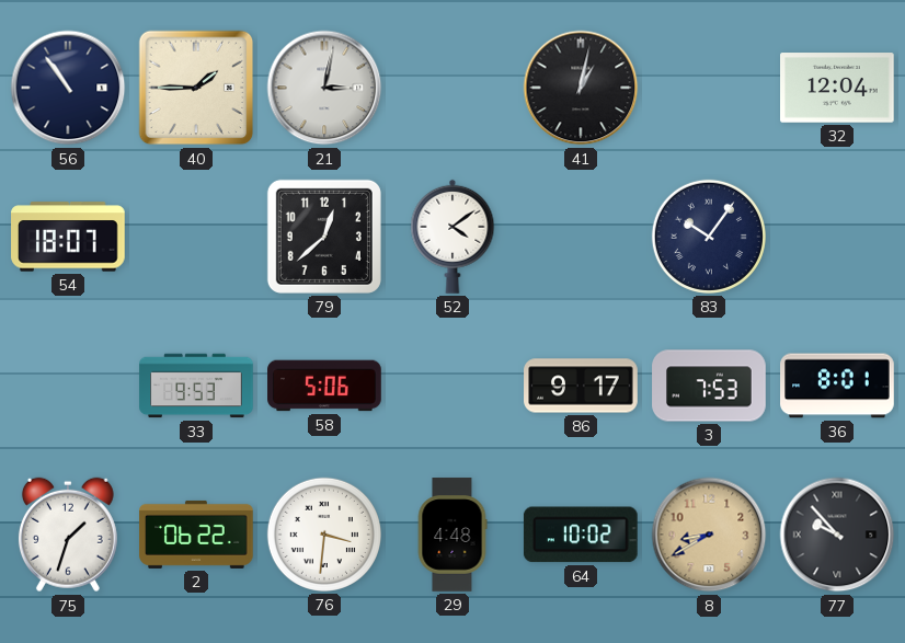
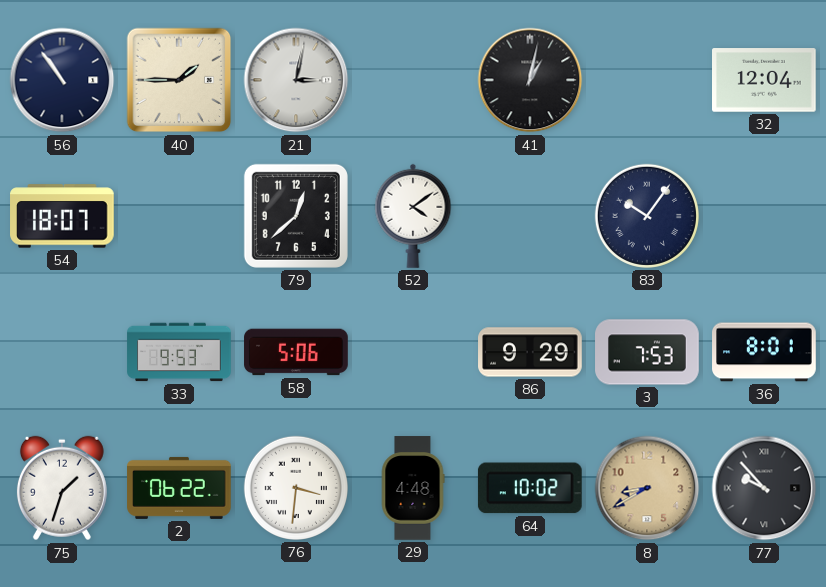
86: 9:17 -> 9:29
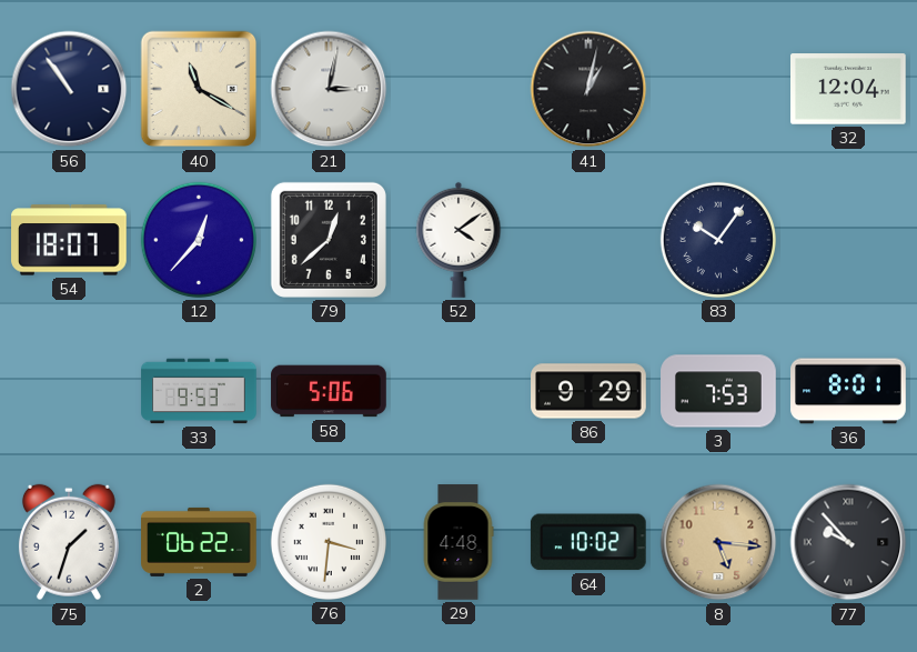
40: 1:45 -> 11:20
12: none -> 12:37
8: 8:40 -> 5:16
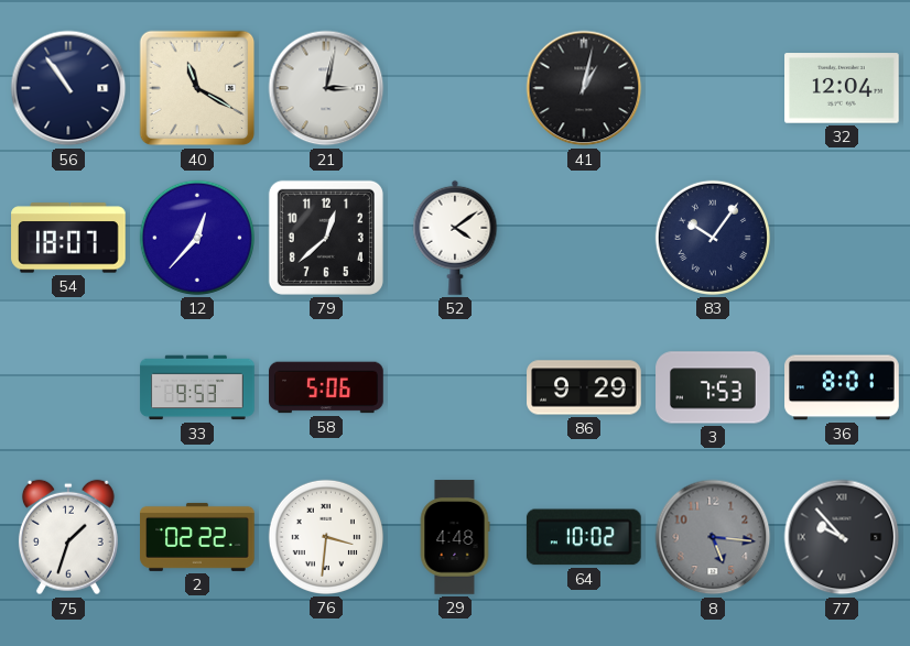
2: 06:22 -> 02:22
8 dial: champagne -> grey
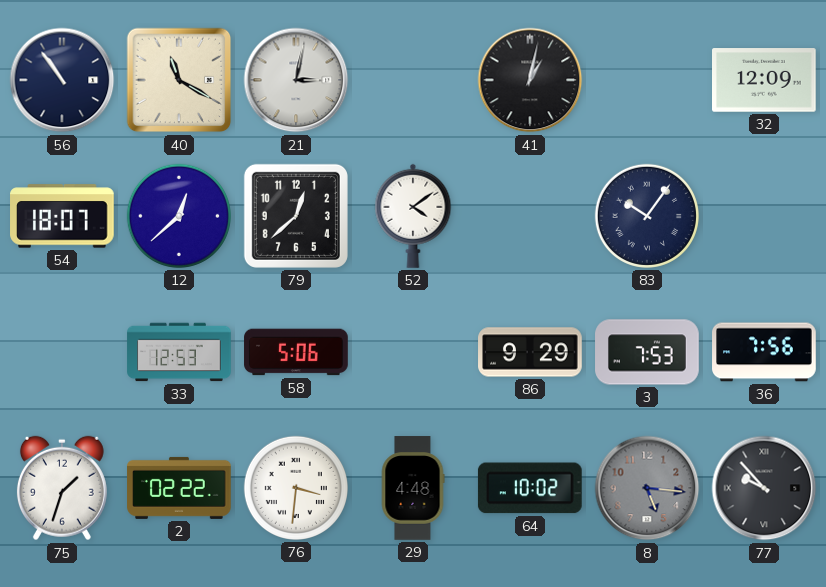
32: 12:04 -> 12:09
12: 12:37 -> 12:38
33: 9:53 -> 12:53
36: 8:01 -> 7:56
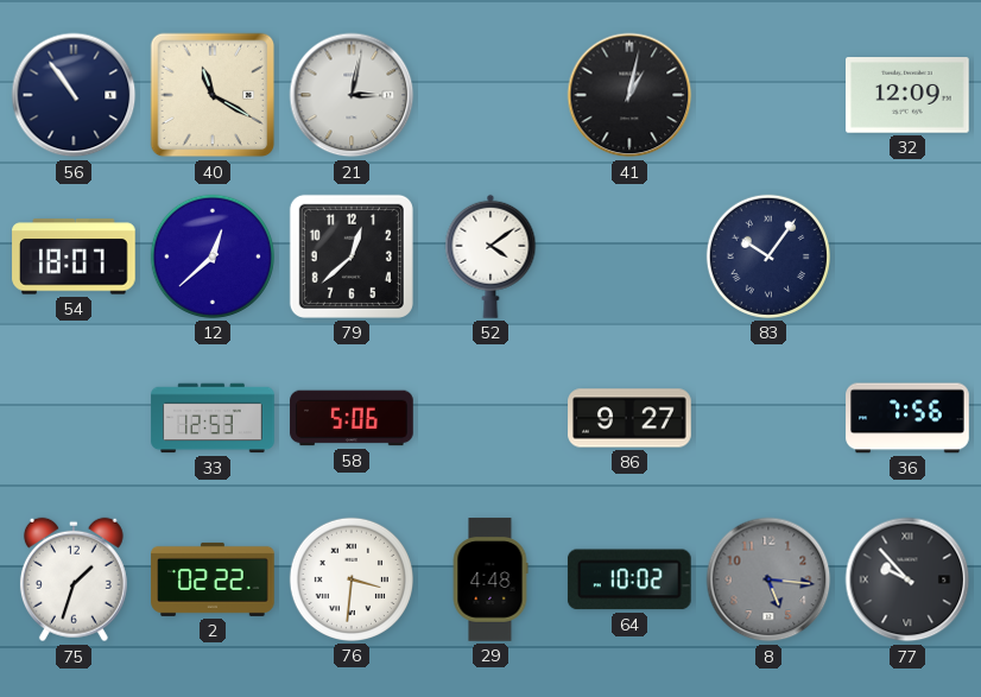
86: 9:29 -> 9:27
3: 7:53 -> none
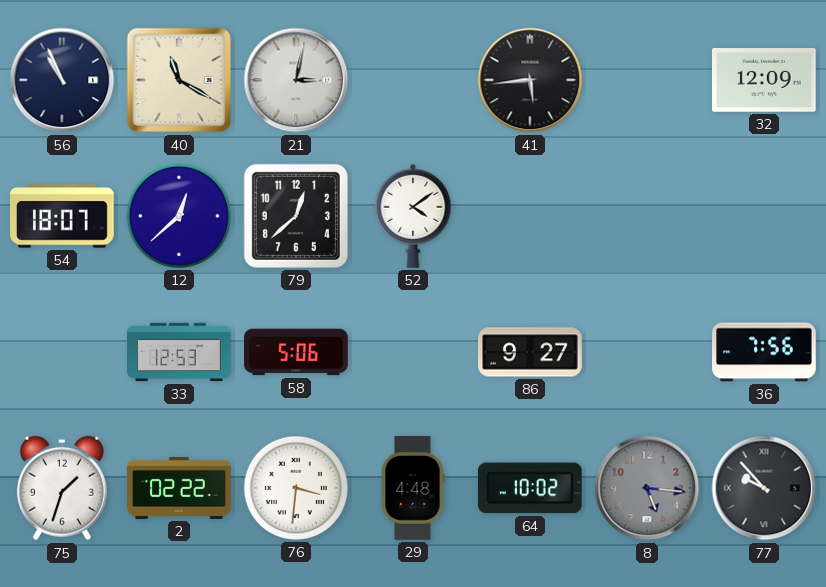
56: 10:54 -> 10:56
41: 1:02 -> 5:44
83: 10:06 -> none
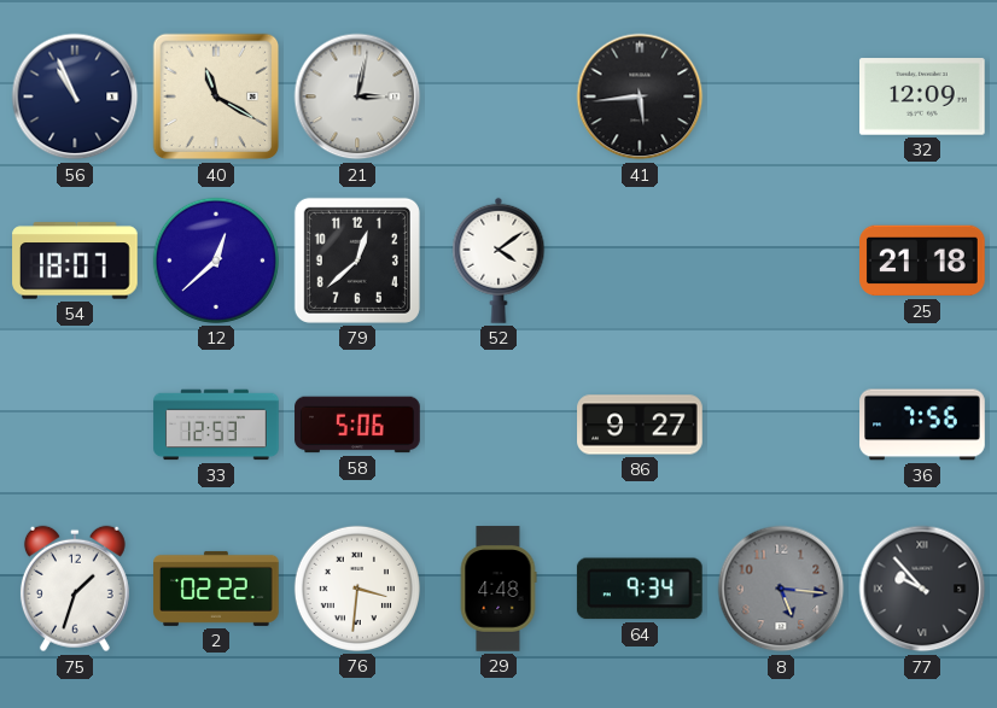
25: none -> 21:18
64: 10:02 -> 9:34
